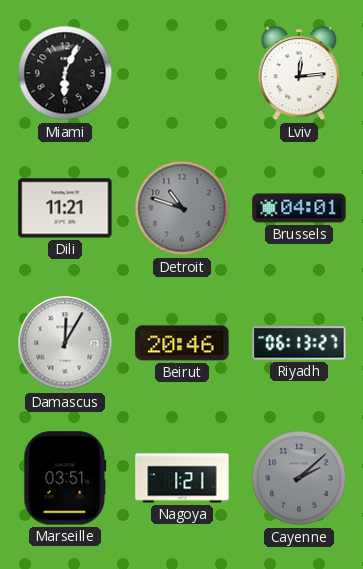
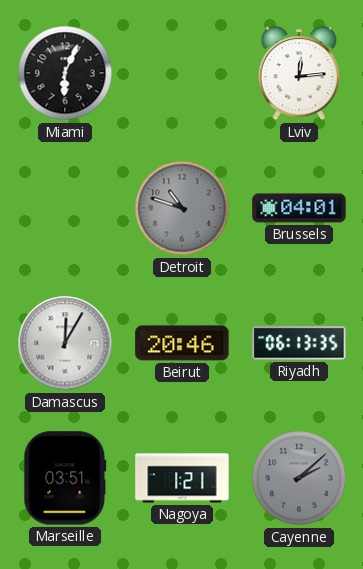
Dili: 11:21 -> none
Riyadh: 06:13:27 -> 06:13:35
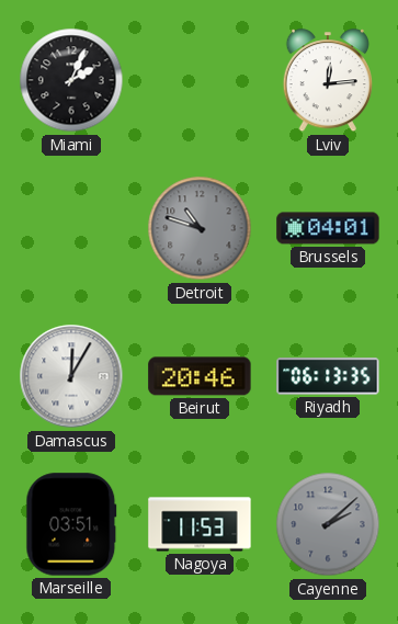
Miami: 6:04 -> 2:04
Nagoya: 1:21 -> 11:53
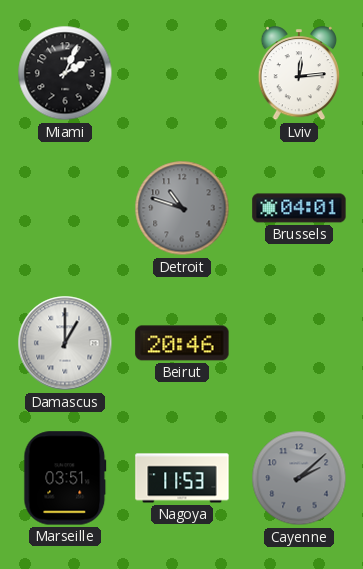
Damascus: 12:05 -> 1:00
Riyadh: 06:13 -> none
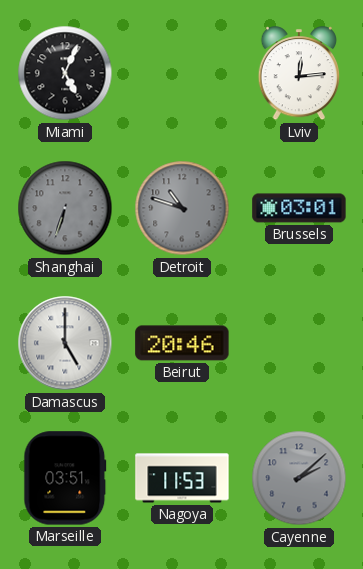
Miami: 2:04 -> 5:04
Shanghai: none -> 6:33
Brussels: 04:01 -> 03:01
Damascus: 1:00 -> 5:00
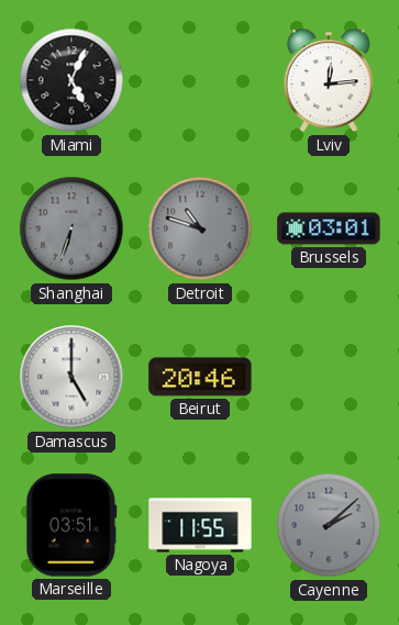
Nagoya: 11:53 -> 11:55
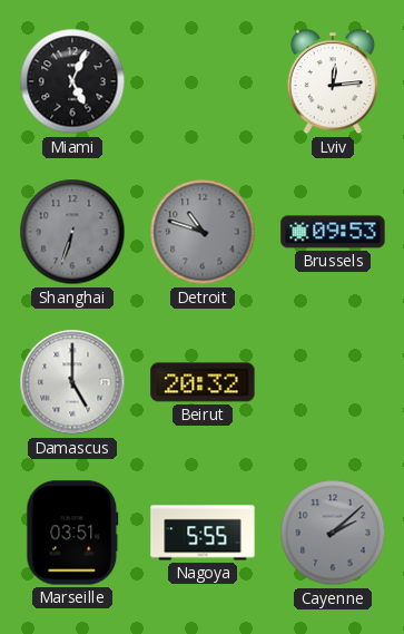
Brussels: 03:01 -> 09:53
Beirut: 20:46 -> 20:32
Nagoya: 11:55 -> 5:55
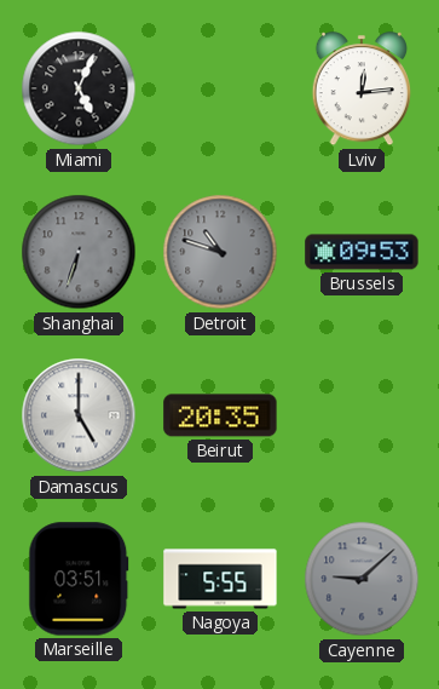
Beirut: 20:32 -> 20:35
Cayenne: 2:08 -> 9:08
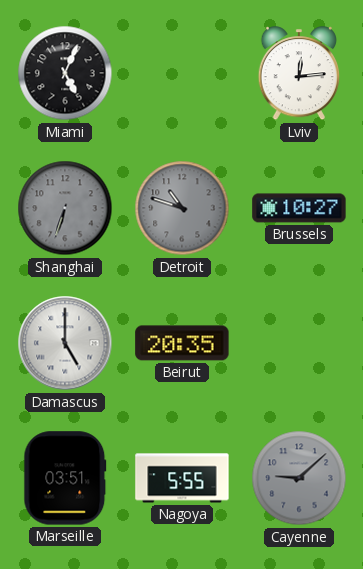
Brussels: 09:53 -> 10:27
